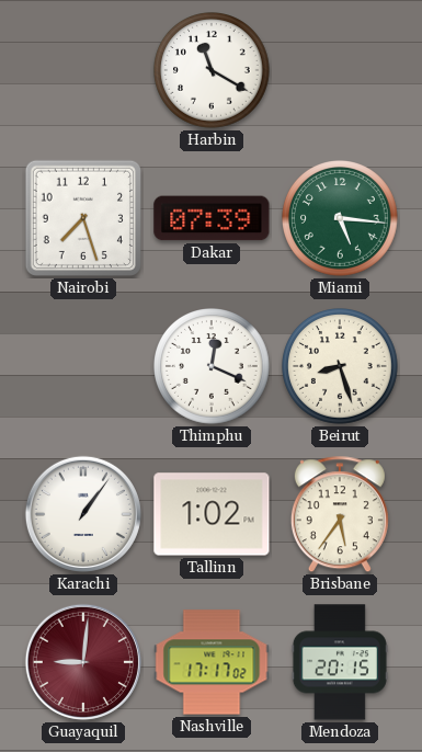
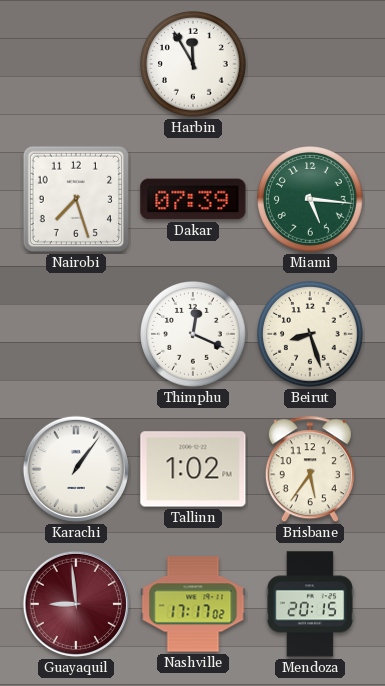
Harbin: 11:20 -> 11:55
Guayaquil: 9:01 -> 8:59
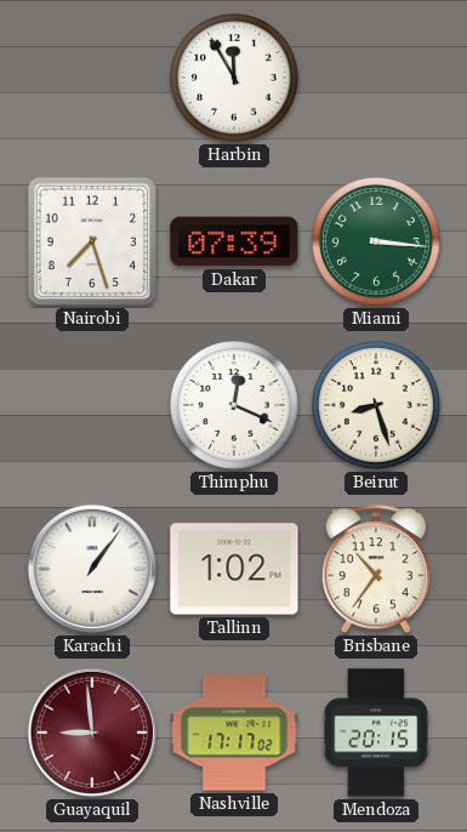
Miami: 5:16 -> 3:16
Brisbane: 5:36 -> 10:36
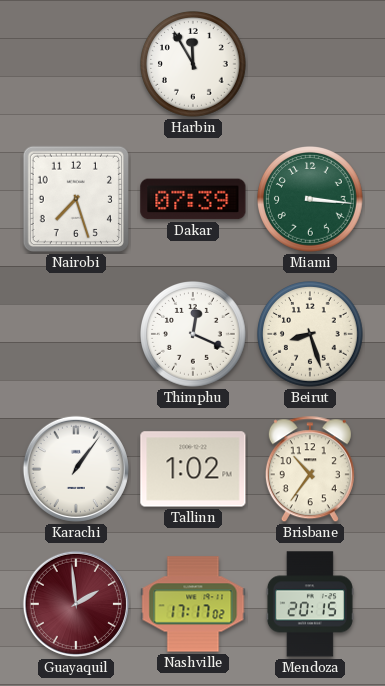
Guayaquil: 8:59 -> 1:59
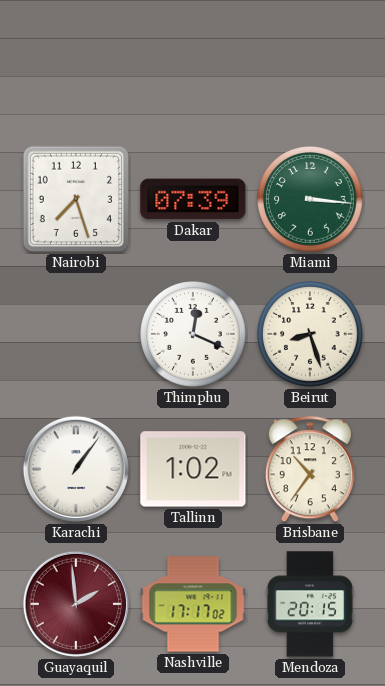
Harbin: 11:55 -> none
